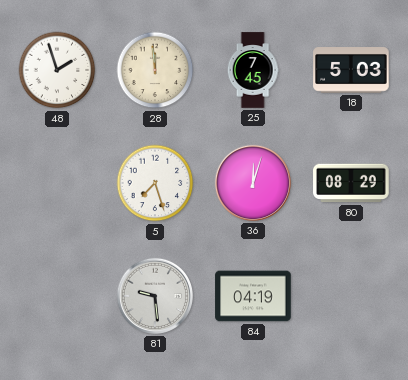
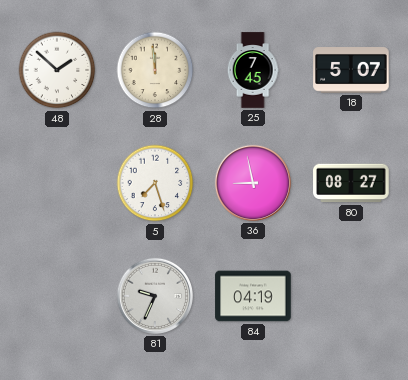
48: 1:57 -> 1:52
18: 5:03 -> 5:07
36: 12:03 -> 8:58
80: 08:29 -> 08:27
81: 9:29 -> 9:34
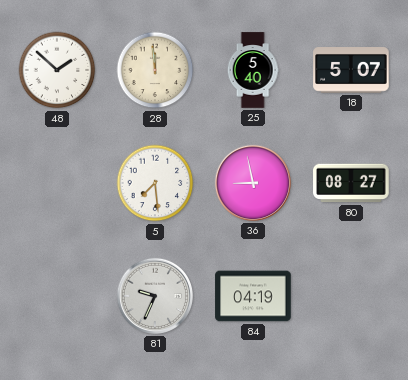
25: 7:45 -> 5:40
5: 7:27 -> 7:29
